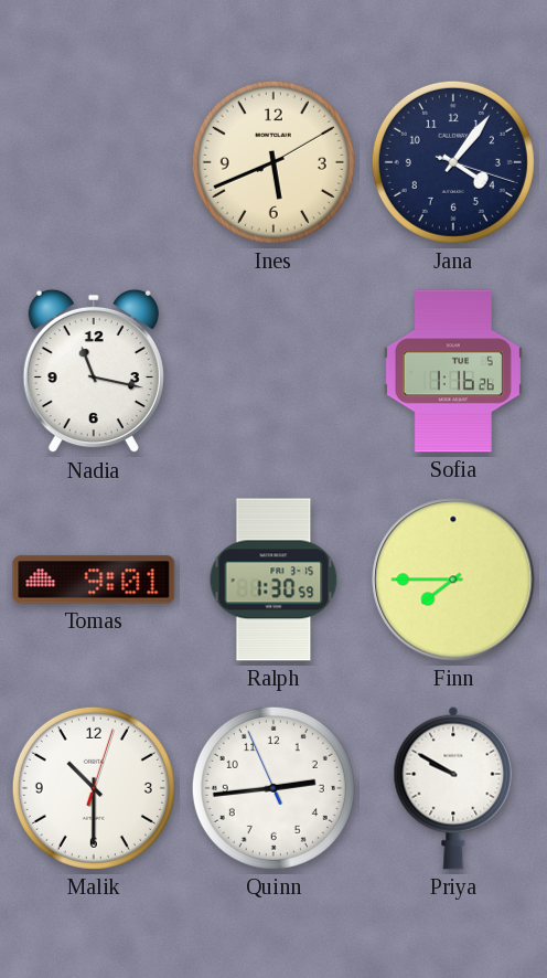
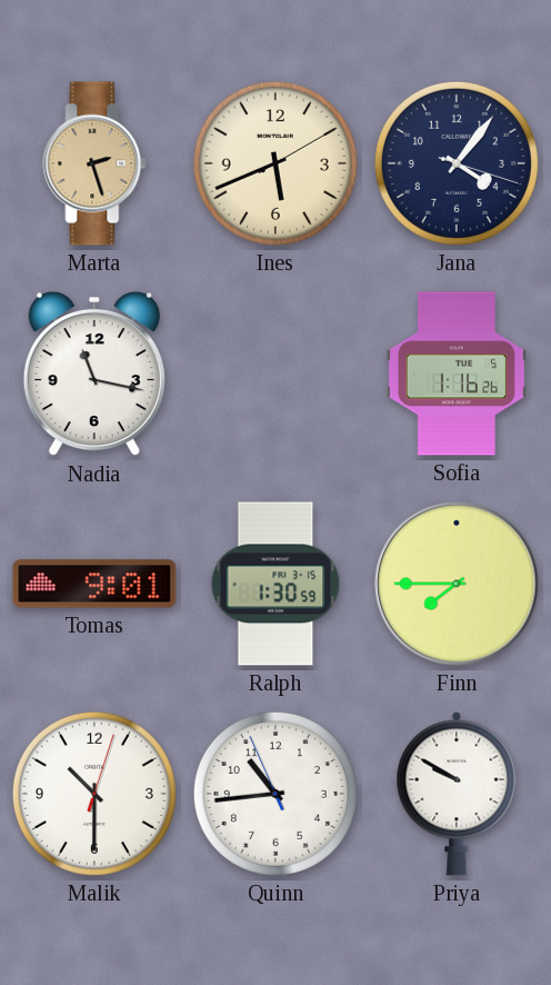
Marta: none -> 2:27
Quinn: 2:43 -> 10:43
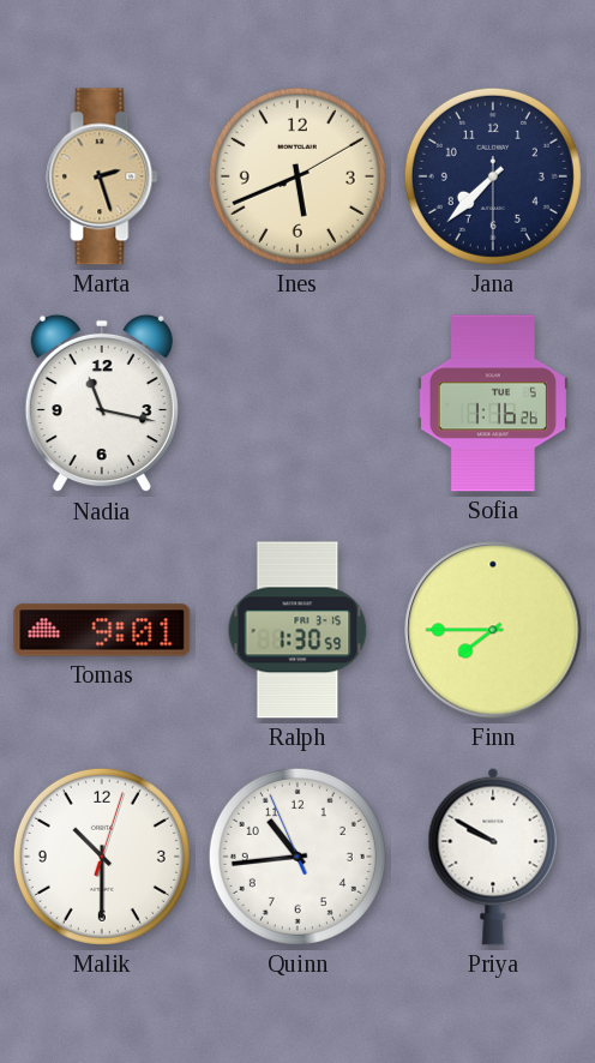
Jana: 4:06 -> 7:37
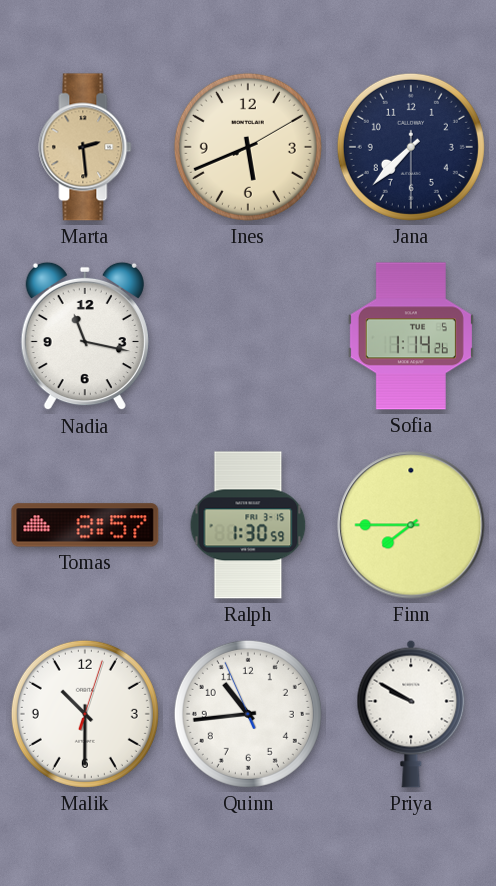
Marta: 2:27 -> 2:29
Sofia: 1:16 -> 1:14
Tomas: 9:01 -> 8:57
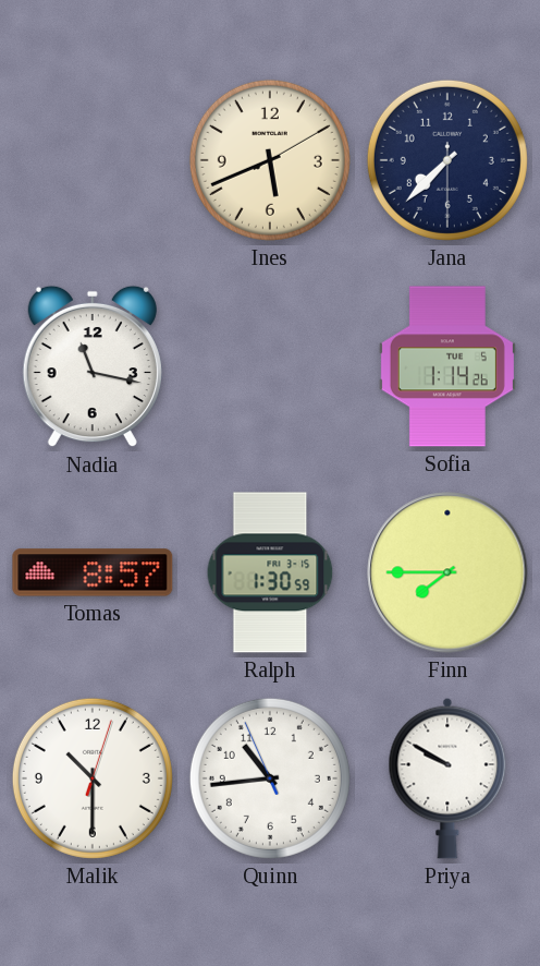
Marta: 2:29 -> none
